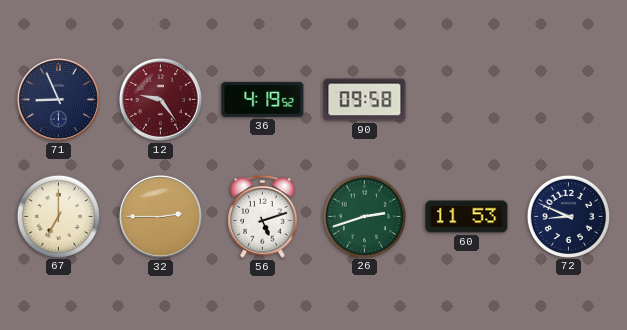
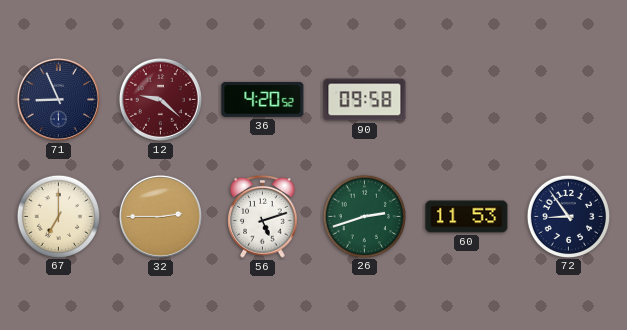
12: 9:24 -> 9:22
36: 4:19 -> 4:20
72: 8:49 -> 8:54
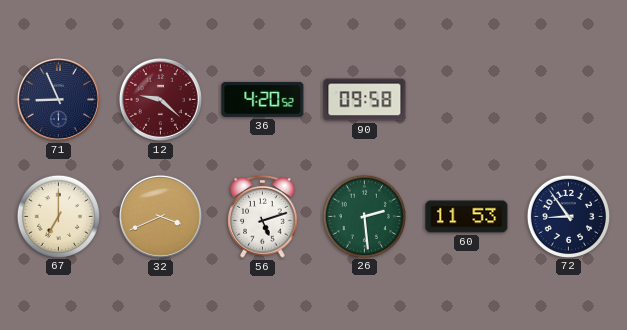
32: 2:45 -> 3:41
26: 2:42 -> 2:29
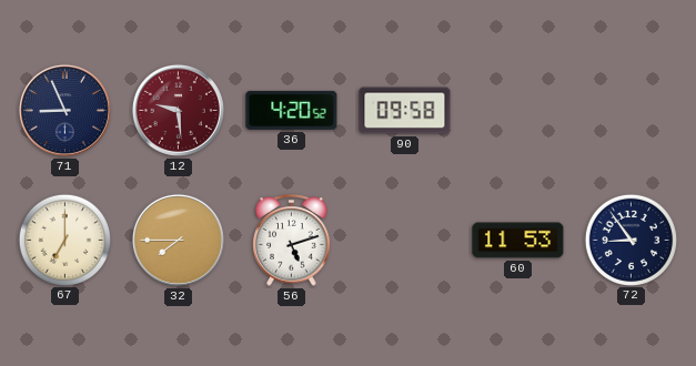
12: 9:22 -> 9:29
32: 3:41 -> 7:45
26: 2:29 -> none
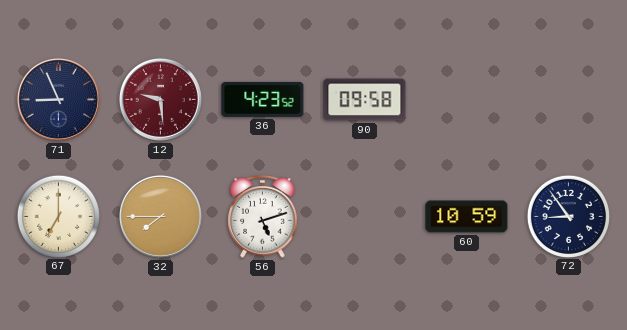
36: 4:20 -> 4:23
60: 11:53 -> 10:59
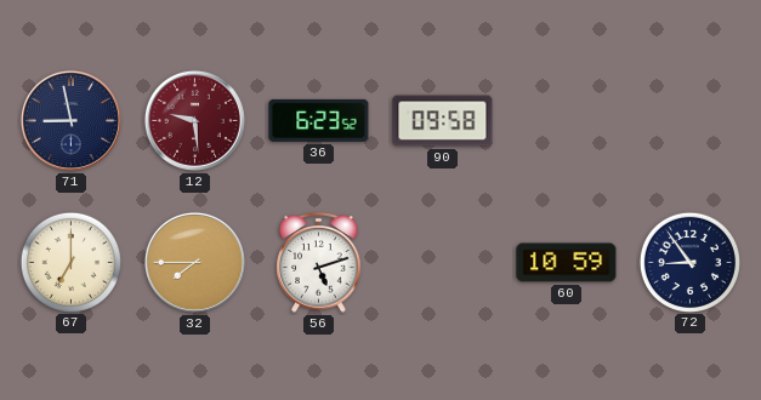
71: 8:56 -> 8:58
36: 4:23 -> 6:23
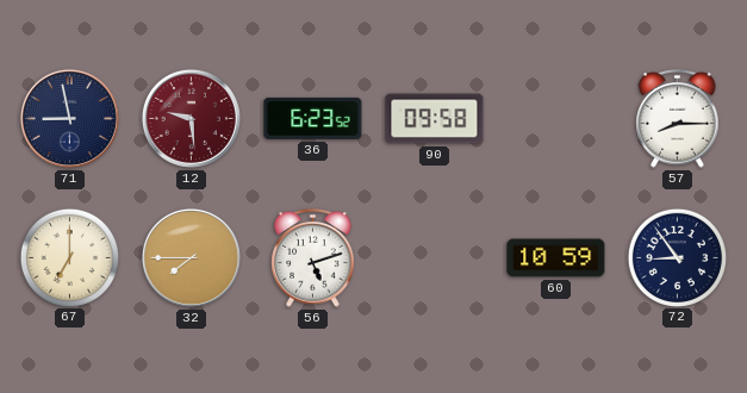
57: none -> 8:15
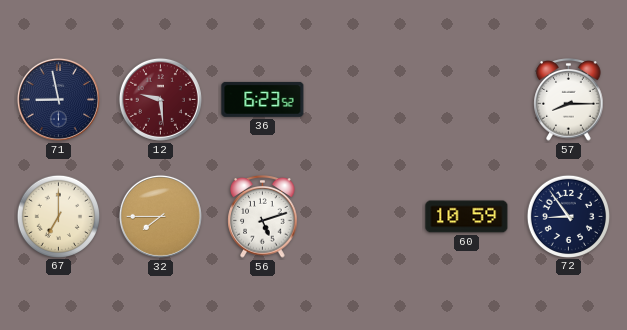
90: 09:58 -> none
